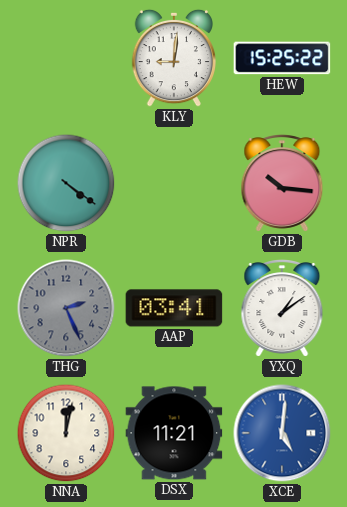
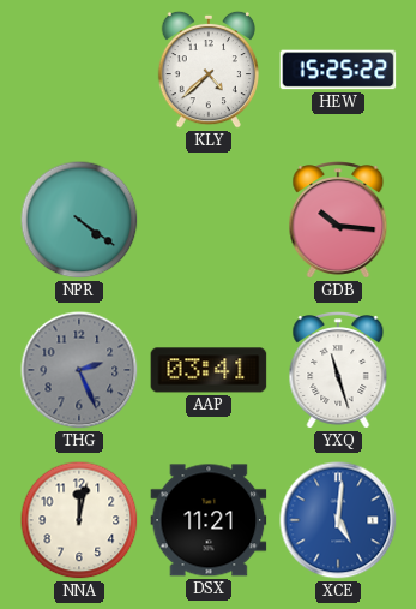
KLY: 9:01 -> 4:38
YXQ: 1:09 -> 11:27
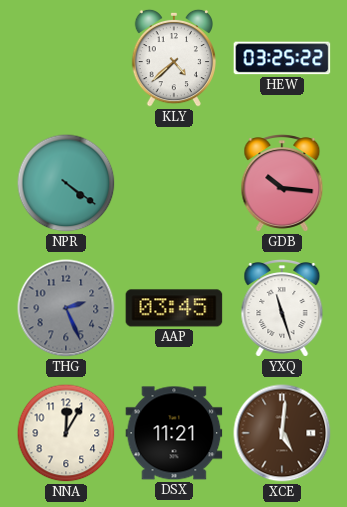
HEW: 15:25 -> 03:25
AAP: 03:41 -> 03:45
NNA: 12:02 -> 12:05
XCE dial: blue -> brown
